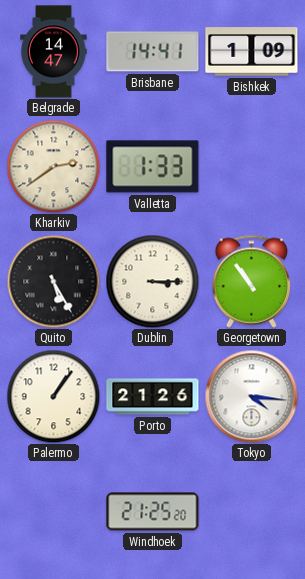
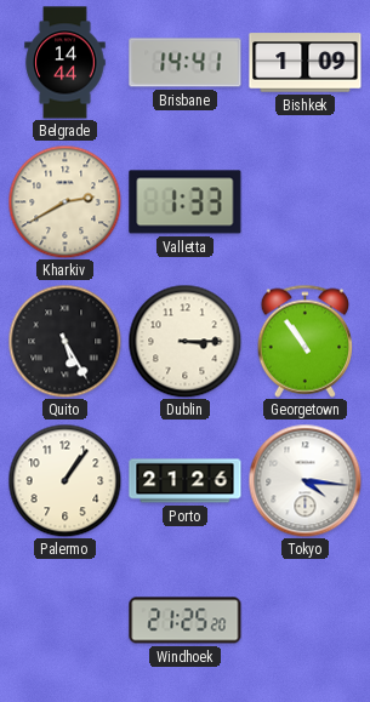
Belgrade: 14:47 -> 14:44
Kharkiv: 2:39 -> 2:40
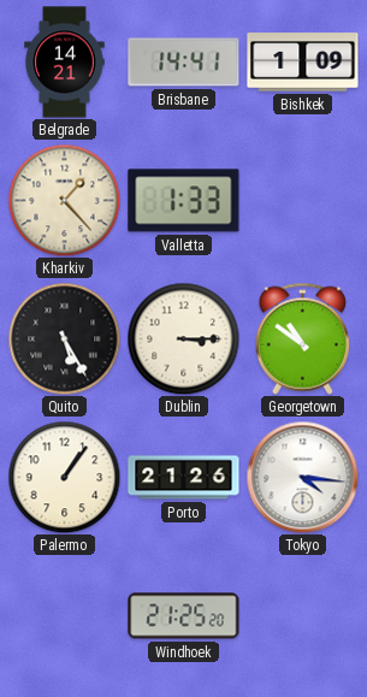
Belgrade: 14:44 -> 14:21
Kharkiv: 2:40 -> 1:23
Georgetown: 10:54 -> 10:51
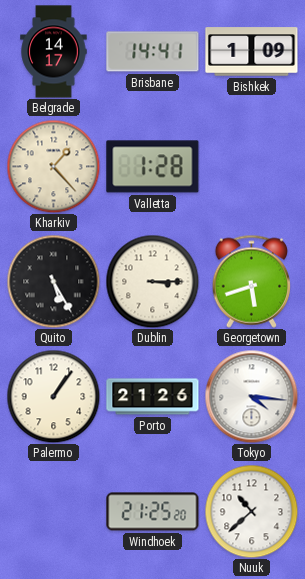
Belgrade: 14:21 -> 14:17
Valletta: 1:33 -> 1:28
Georgetown: 10:51 -> 5:42
Nuuk: none -> 10:38
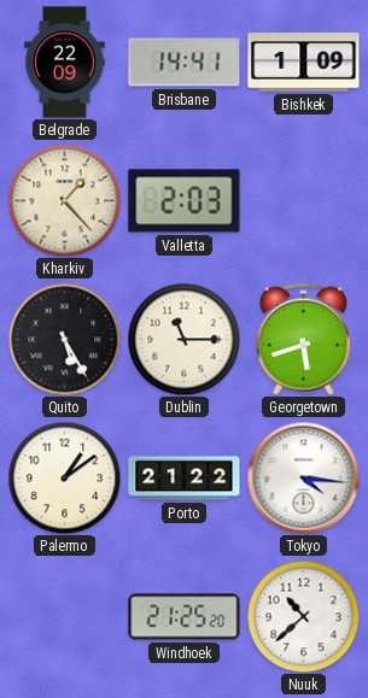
Belgrade: 14:17 -> 22:09
Valletta: 1:28 -> 2:03
Dublin: 3:15 -> 11:15
Palermo: 1:06 -> 1:09
Porto: 21:26 -> 21:22
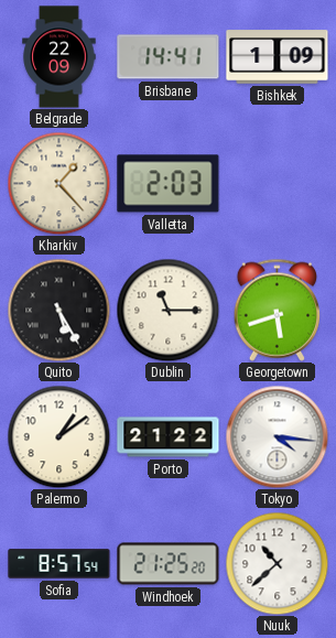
Sofia: none -> 8:57
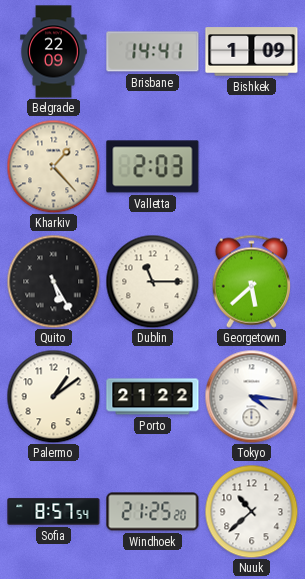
Georgetown: 5:42 -> 5:38
